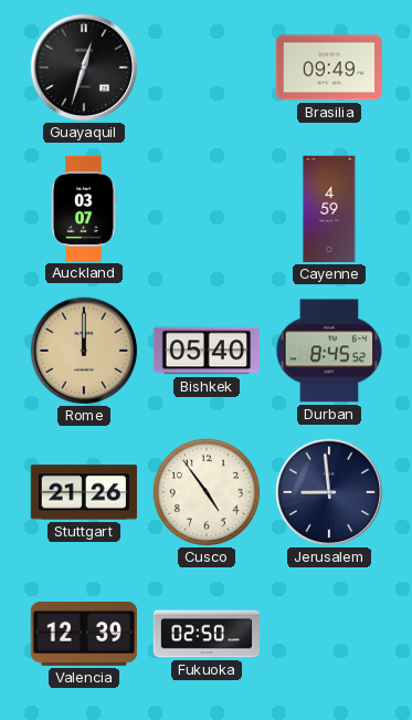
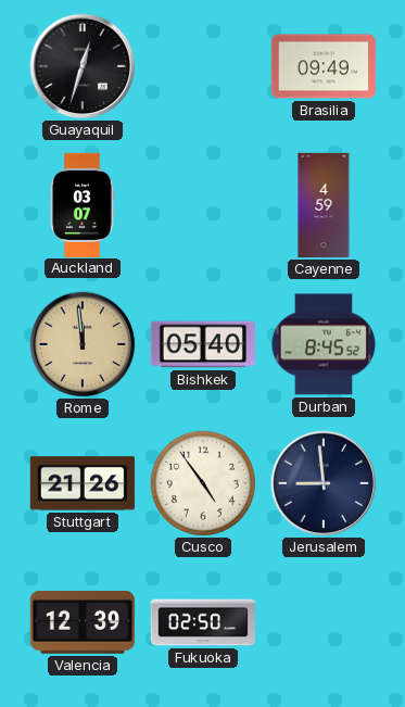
Rome: 12:00 -> 11:59
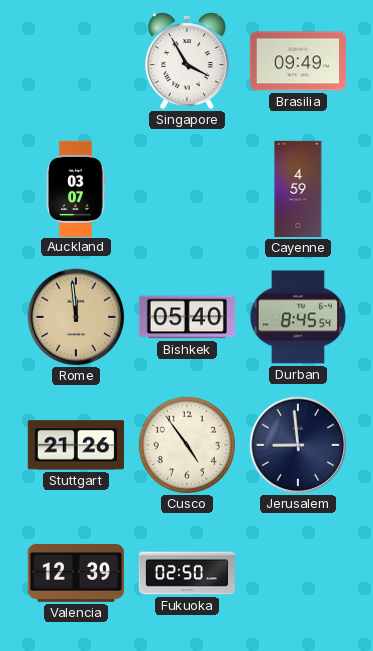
Guayaquil: 12:33 -> none
Singapore: none -> 3:55
Durban: 8:45:52 -> 8:45:54
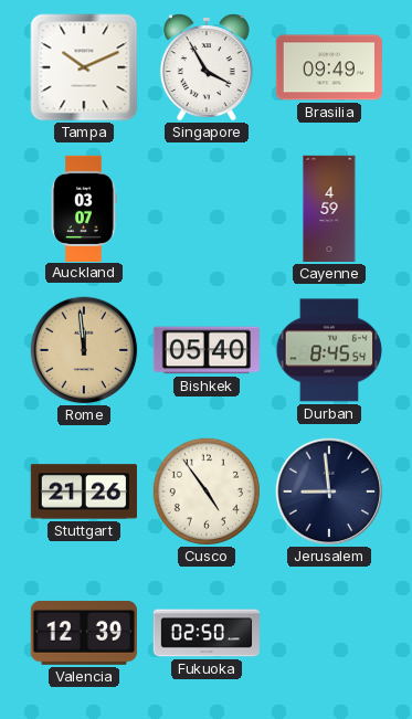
Tampa: none -> 10:11
